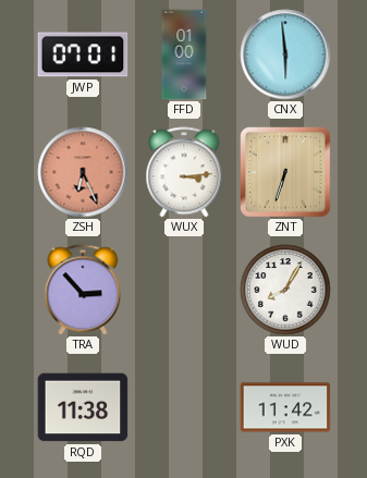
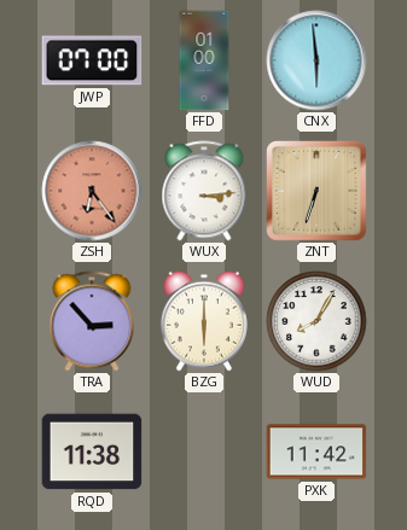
JWP: 07:01 -> 07:00
ZSH: 6:26 -> 6:24
BZG: none -> 6:00
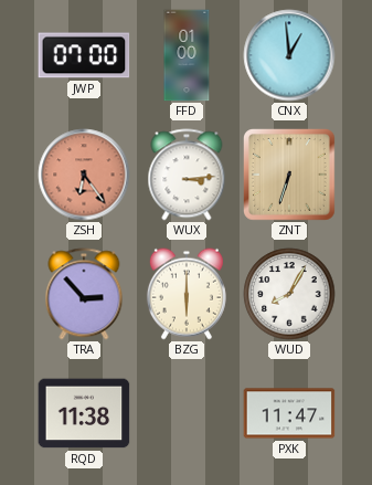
CNX: 5:59 -> 12:59
PXK: 11:42 -> 11:47
